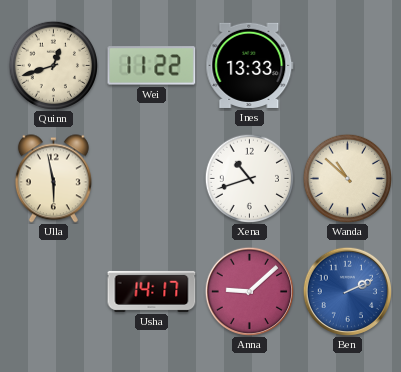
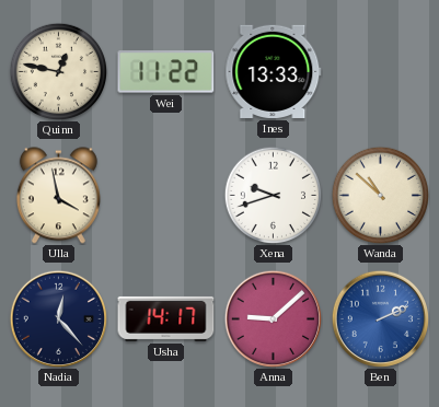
Quinn: 12:42 -> 12:47
Ulla: 5:58 -> 3:58
Xena: 10:42 -> 9:42
Nadia: none -> 12:23
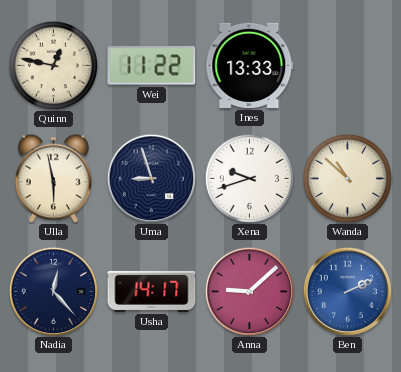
Ulla: 3:58 -> 5:58
Uma: none -> 8:57
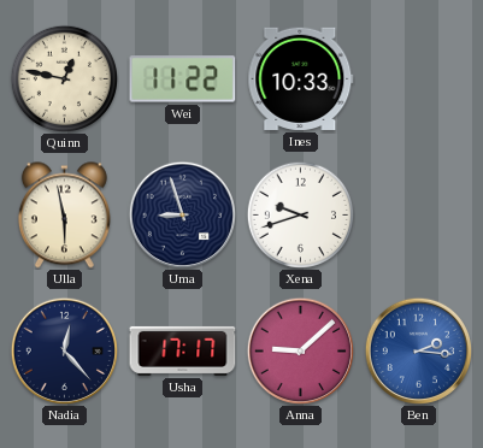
Ines: 13:33 -> 10:33
Wanda: 10:52 -> none
Usha: 14:17 -> 17:17
Ben: 2:11 -> 2:16
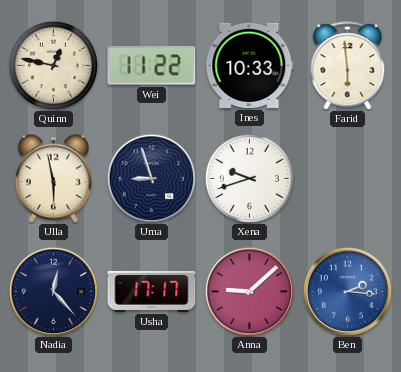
Farid: none -> 5:59
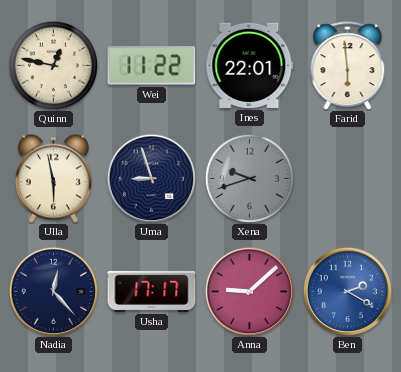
Ines: 10:33 -> 22:01
Xena dial: white -> grey
Ben: 2:16 -> 2:20
